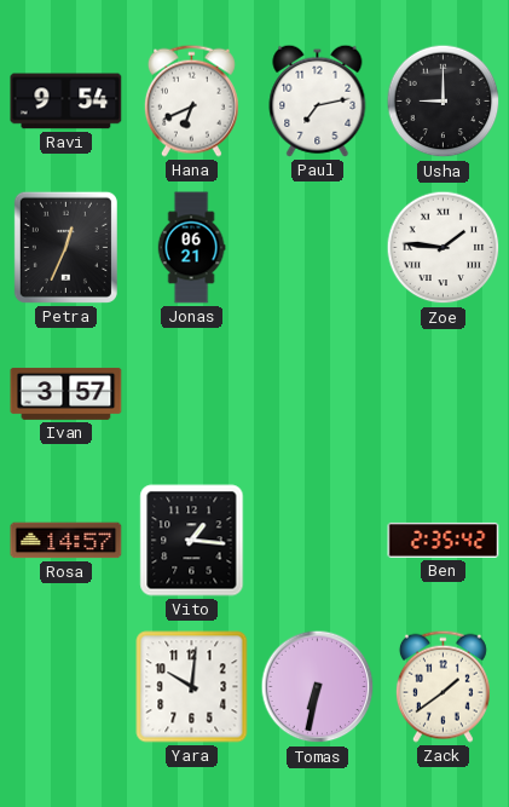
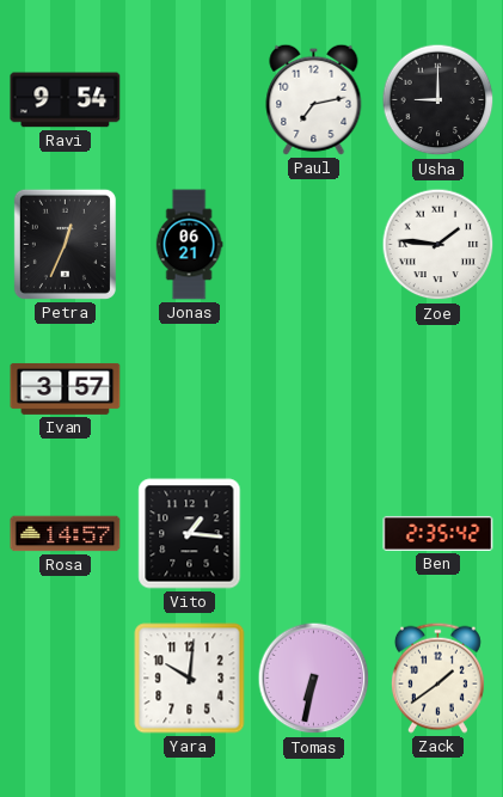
Hana: 6:41 -> none
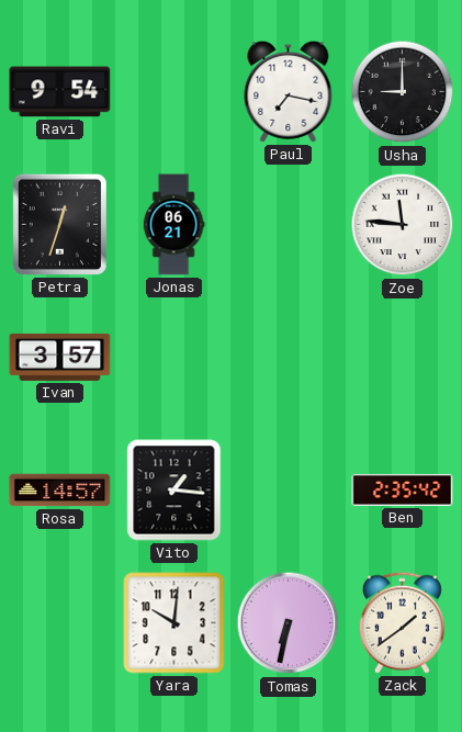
Paul: 7:13 -> 7:17
Petra: 12:34 -> 12:33
Zoe: 1:46 -> 11:46
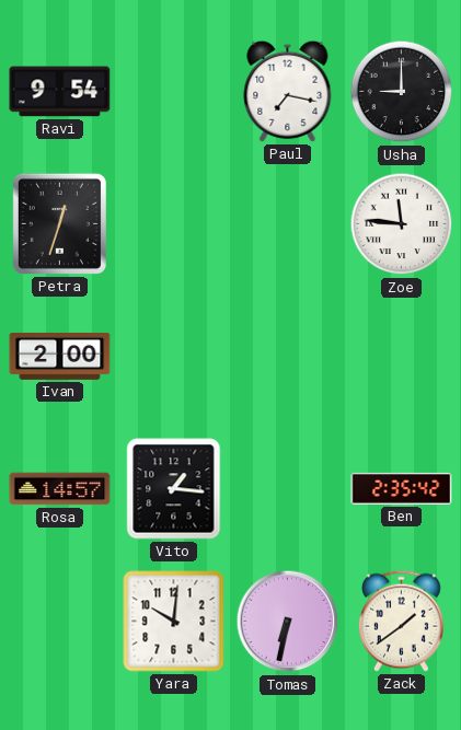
Jonas: 06:21 -> none
Ivan: 3:57 -> 2:00
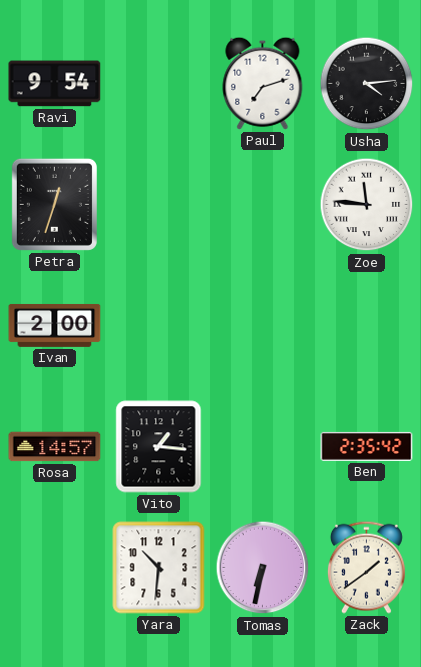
Paul: 7:17 -> 7:12
Usha: 9:00 -> 4:14
Yara: 10:01 -> 10:31
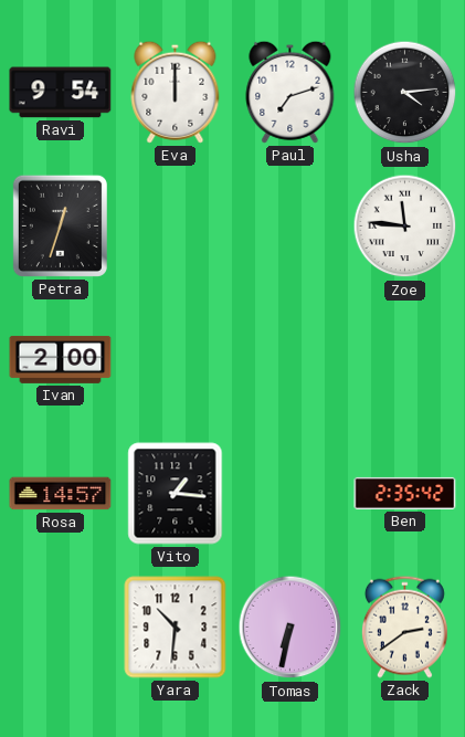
Eva: none -> 12:00
Zack: 1:39 -> 2:39
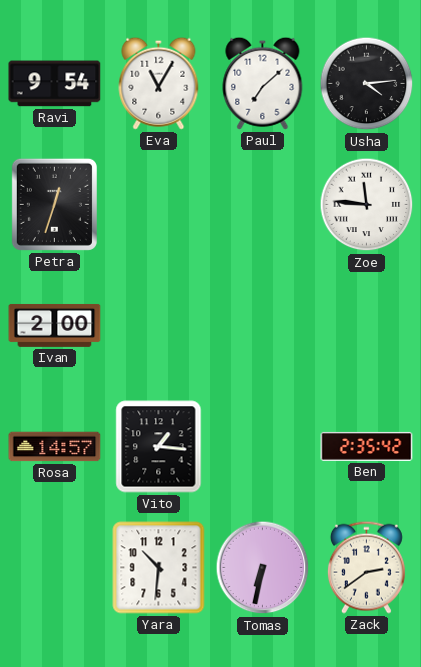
Eva: 12:00 -> 11:05
Paul: 7:12 -> 7:08
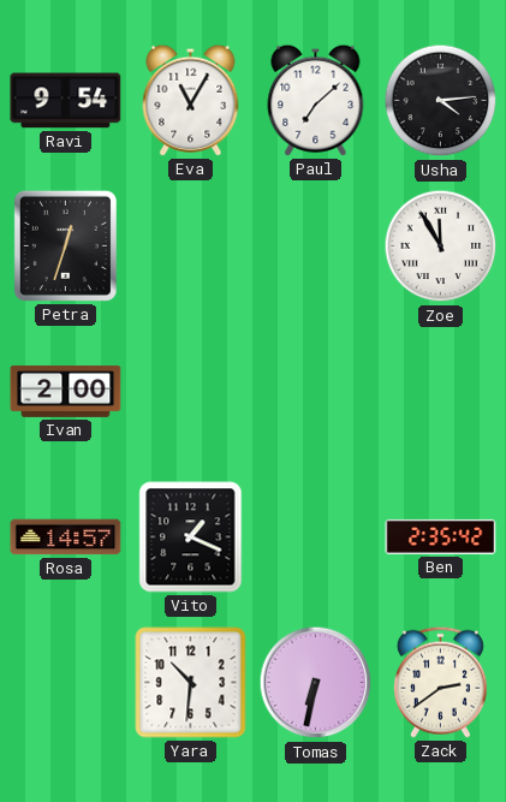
Zoe: 11:46 -> 11:55
Vito: 1:16 -> 1:19
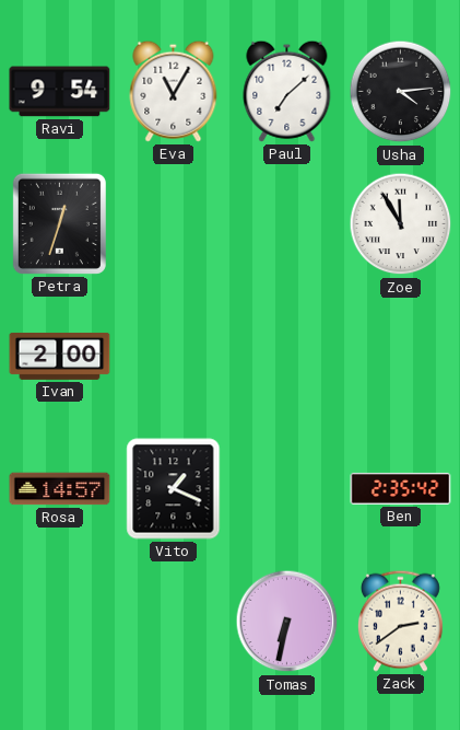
Yara: 10:31 -> none
